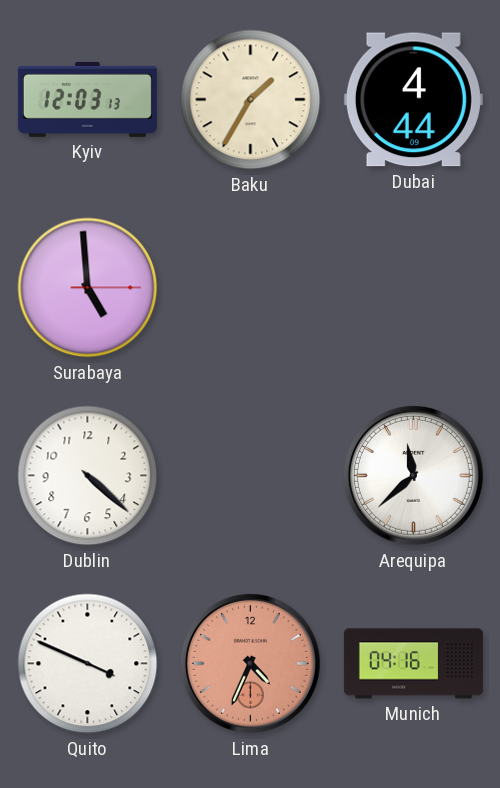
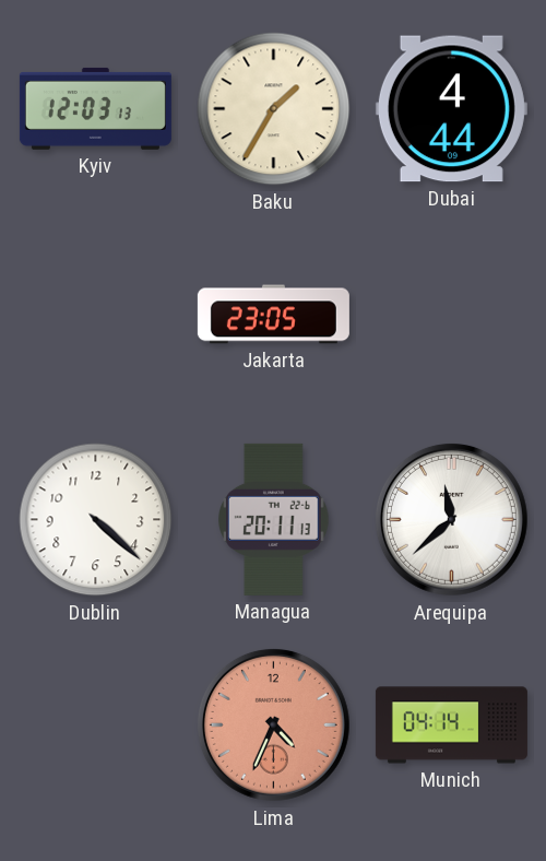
Surabaya: 4:59 -> none
Jakarta: none -> 23:05
Managua: none -> 20:11
Quito: 3:49 -> none
Munich: 04:16 -> 04:14
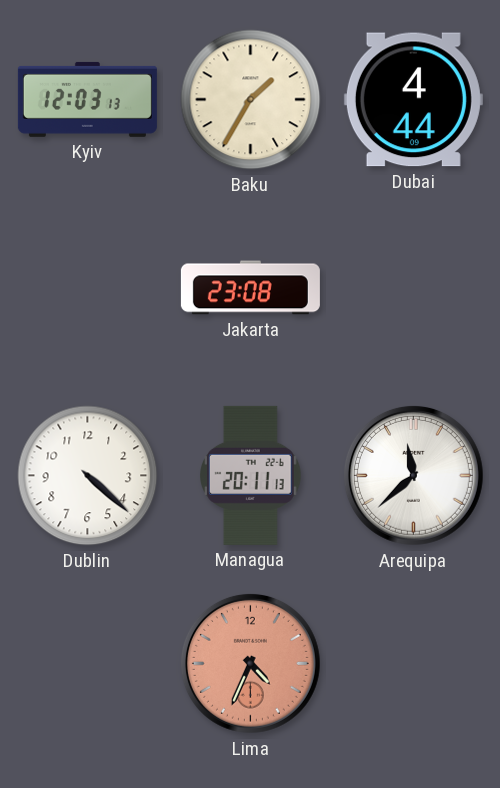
Jakarta: 23:05 -> 23:08
Munich: 04:14 -> none
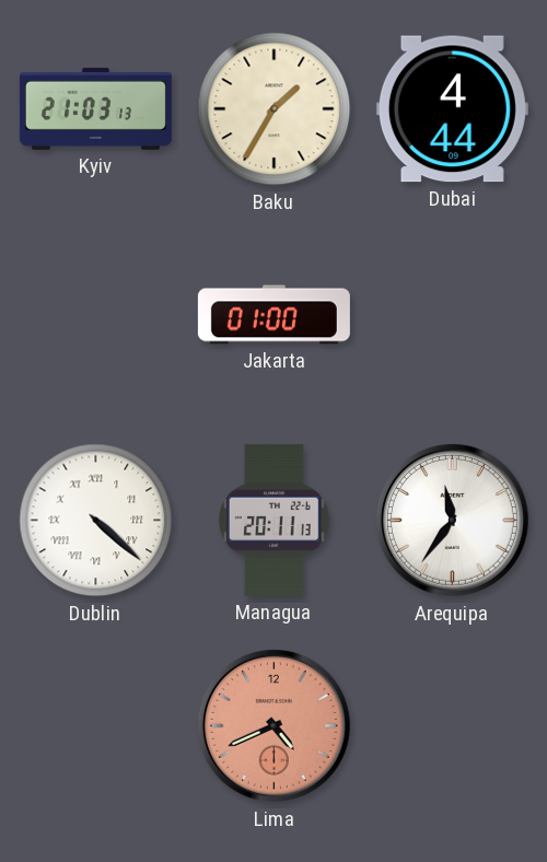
Kyiv: 12:03 -> 21:03
Jakarta: 23:08 -> 01:00
Dublin numerals: Arabic -> Roman
Arequipa: 11:38 -> 11:36
Lima: 4:34 -> 4:41
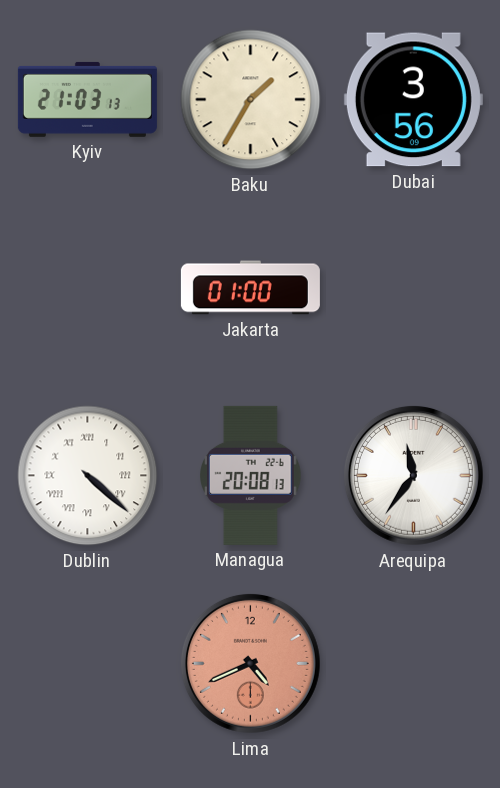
Dubai: 4:44 -> 3:56
Managua: 20:11 -> 20:08
